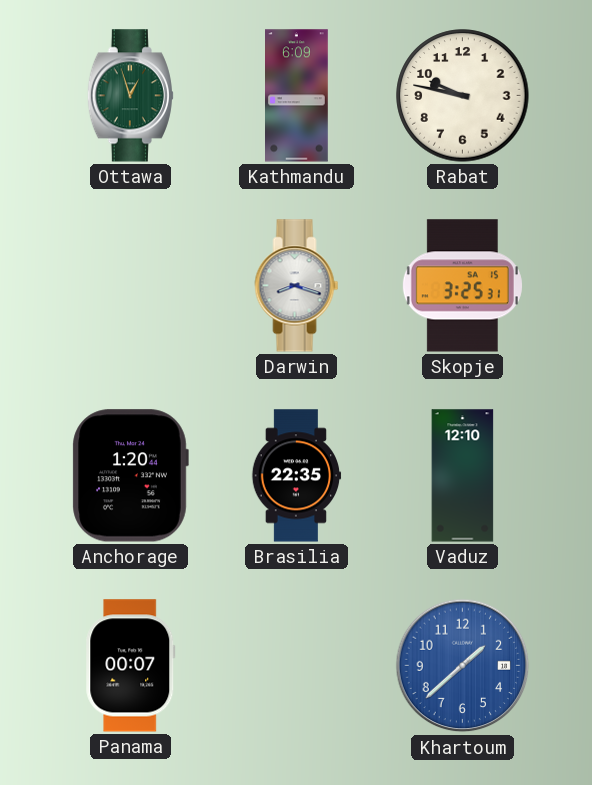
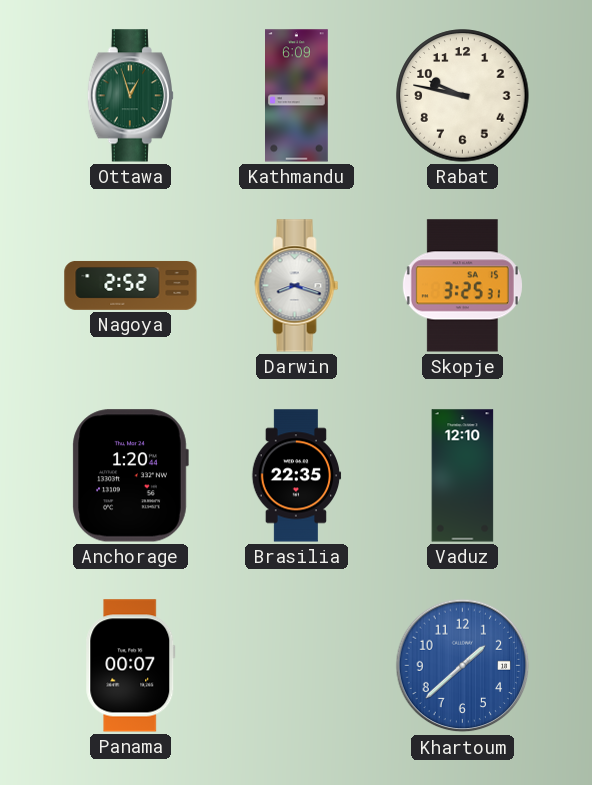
Nagoya: none -> 2:52
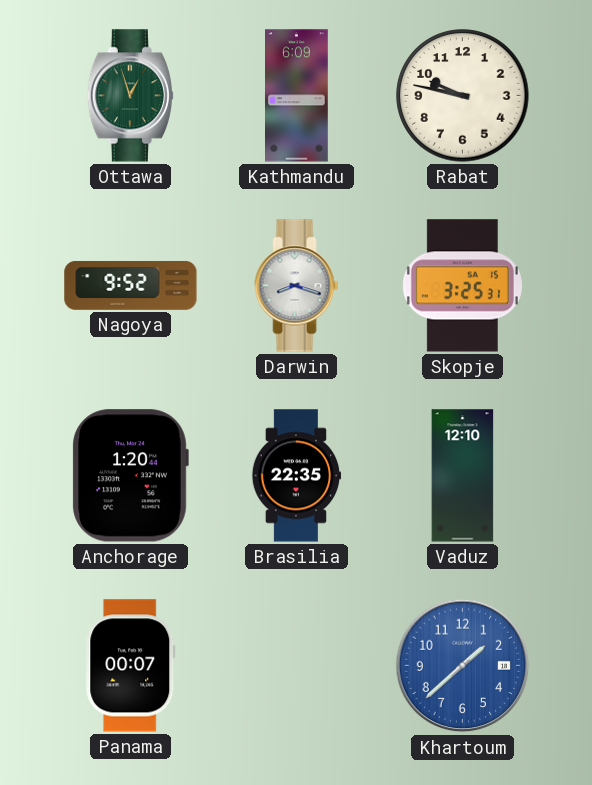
Nagoya: 2:52 -> 9:52
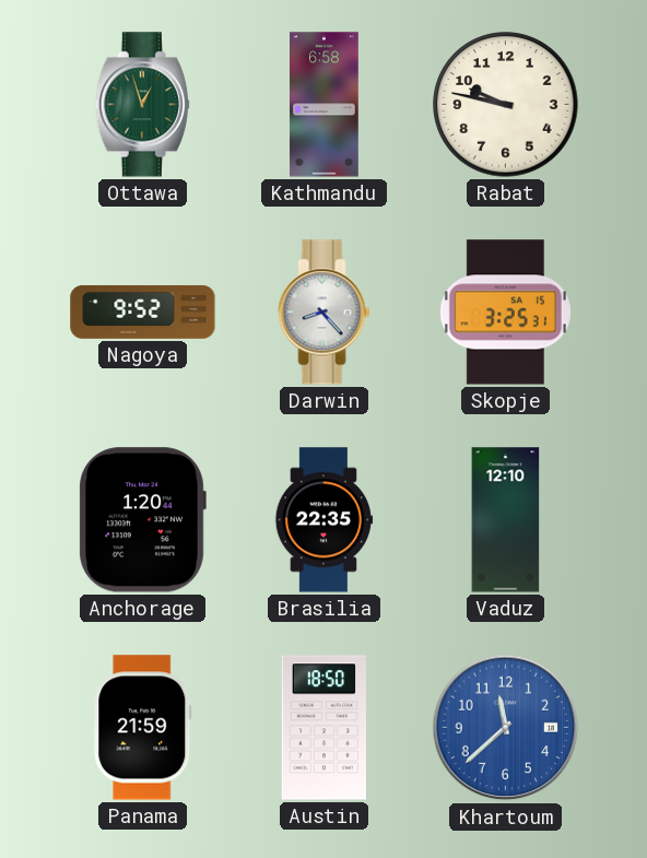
Kathmandu: 6:09 -> 6:58
Darwin: 8:18 -> 8:23
Panama: 00:07 -> 21:59
Austin: none -> 18:50
Khartoum: 1:38 -> 11:38
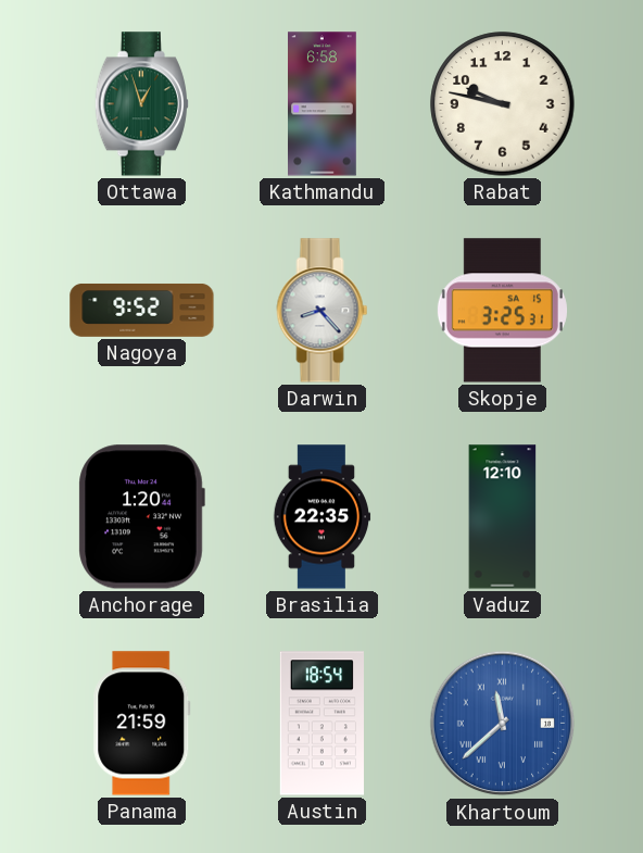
Austin: 18:50 -> 18:54
Khartoum numerals: Arabic -> Roman
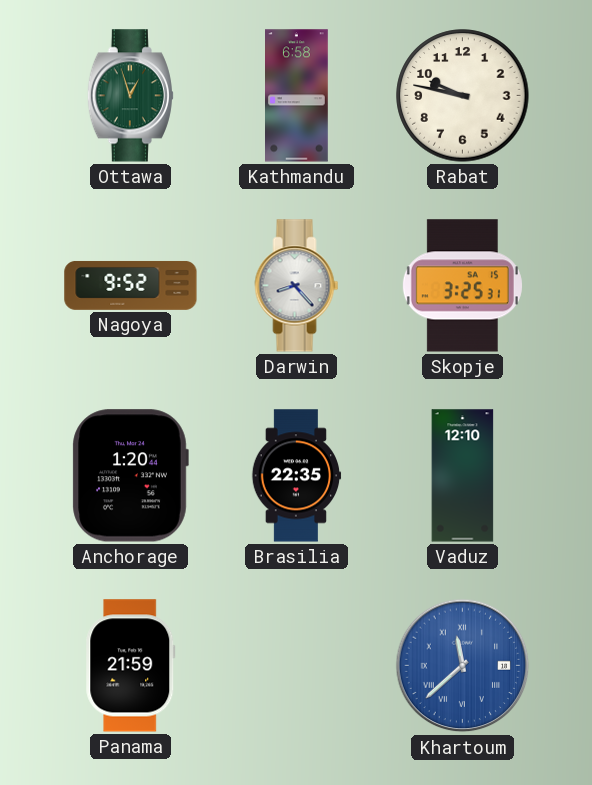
Austin: 18:54 -> none
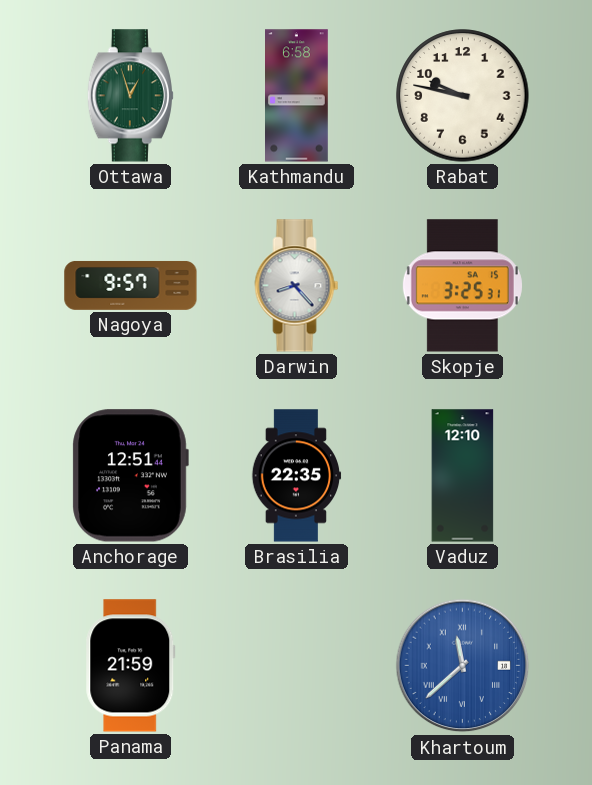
Nagoya: 9:52 -> 9:57
Anchorage: 1:20 -> 12:51
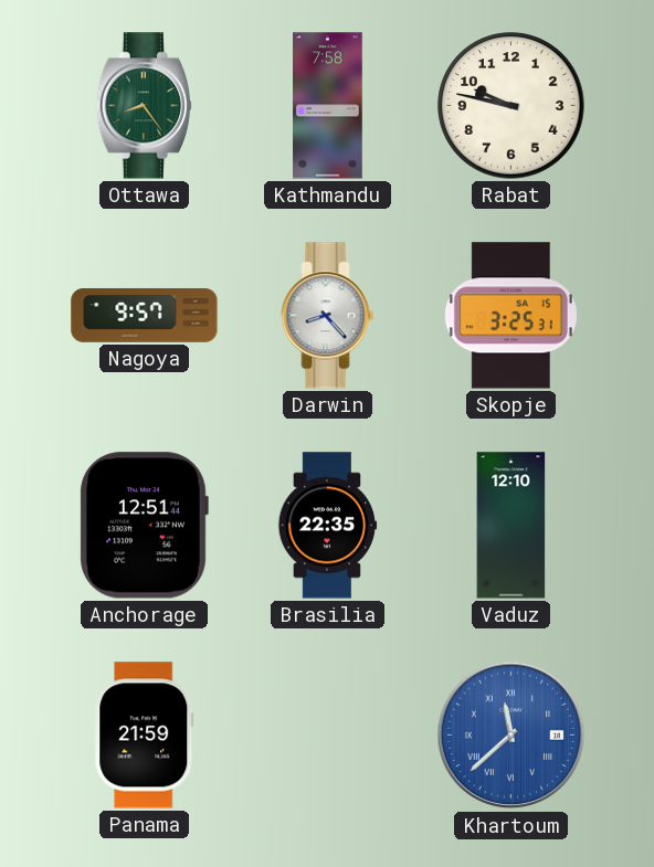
Ottawa: 12:57 -> 8:24
Kathmandu: 6:58 -> 7:58
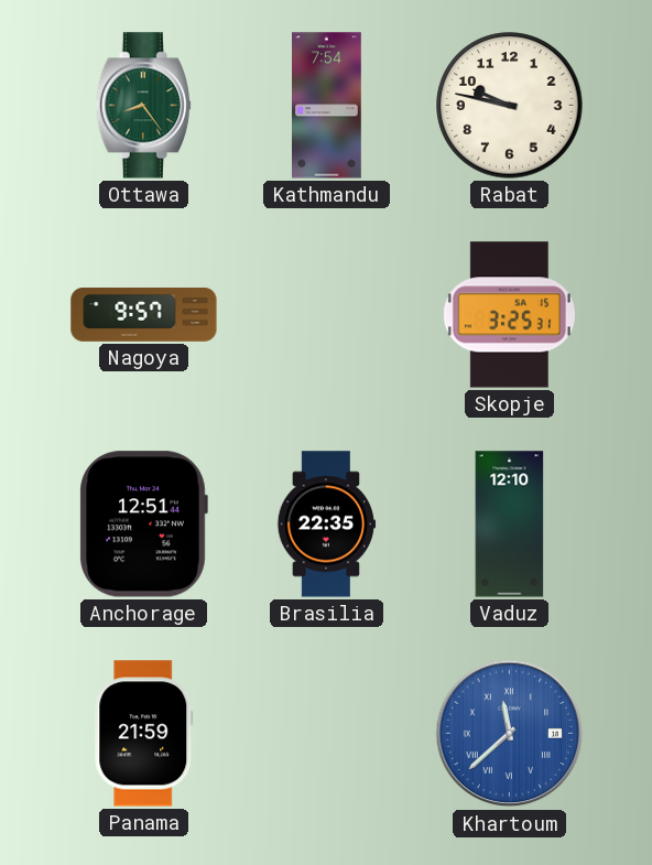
Kathmandu: 7:58 -> 7:54
Darwin: 8:23 -> none
